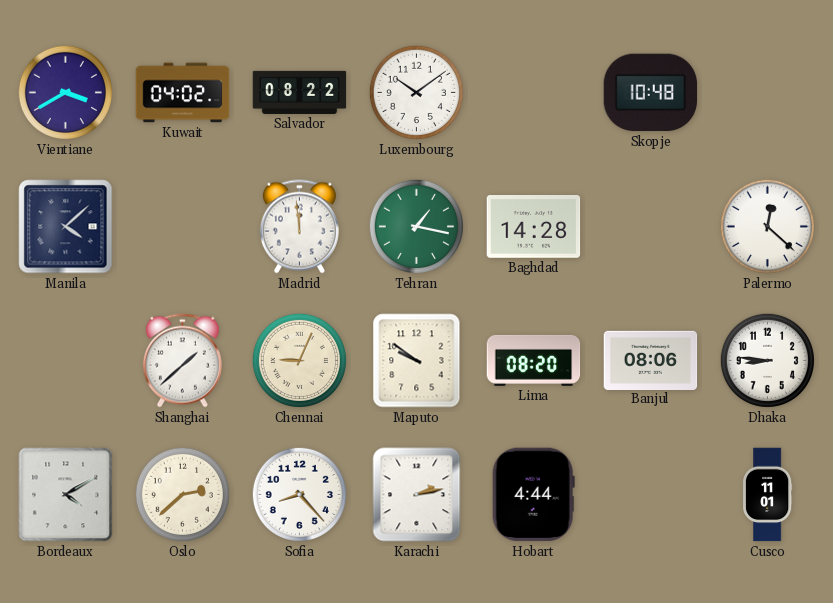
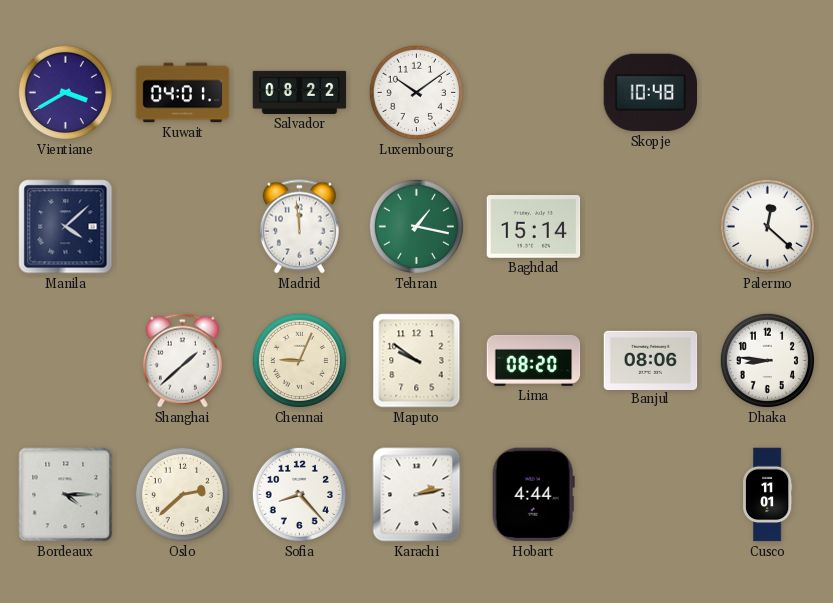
Kuwait: 04:02 -> 04:01
Baghdad: 14:28 -> 15:14
Bordeaux: 4:10 -> 4:15
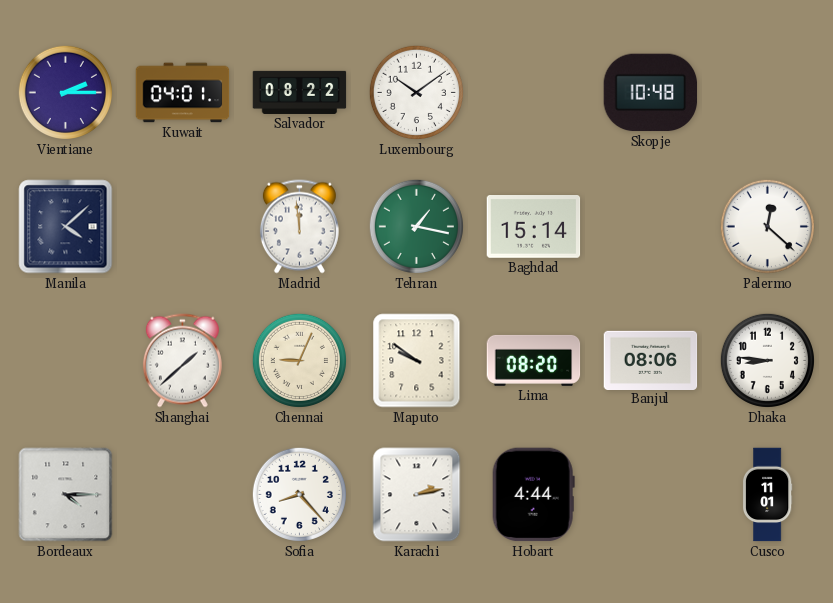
Vientiane: 3:40 -> 2:15
Oslo: 2:38 -> none
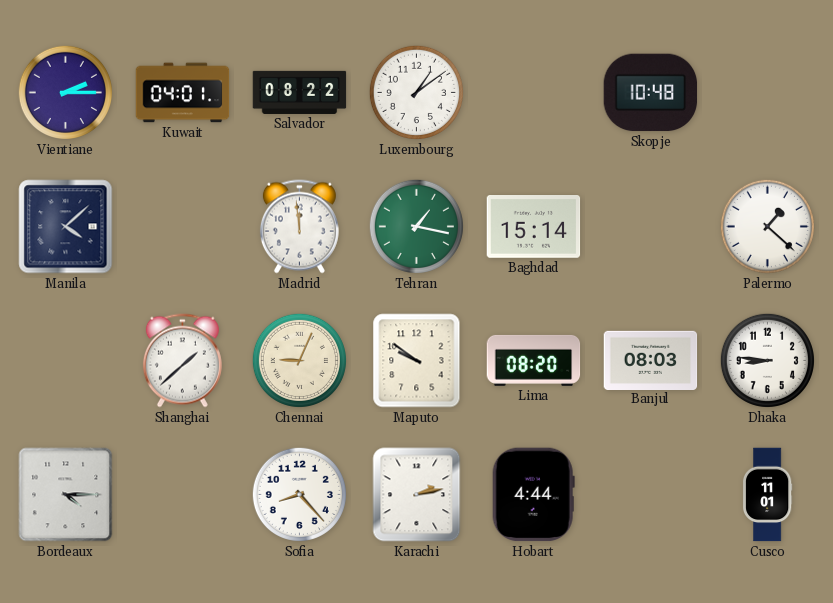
Luxembourg: 10:09 -> 1:09
Palermo: 12:22 -> 1:22
Banjul: 08:06 -> 08:03
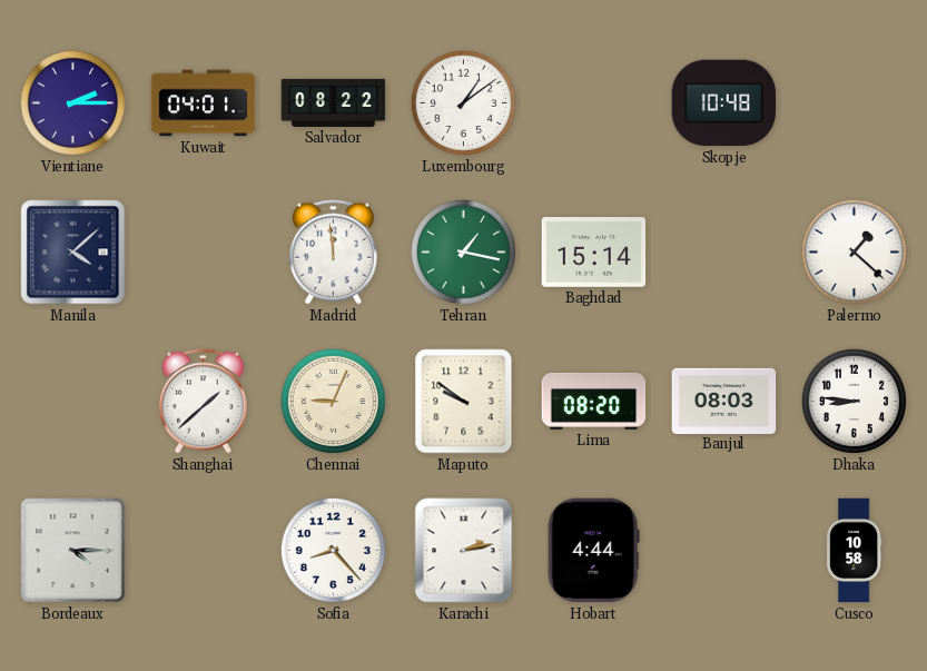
Cusco: 11:01 -> 10:58
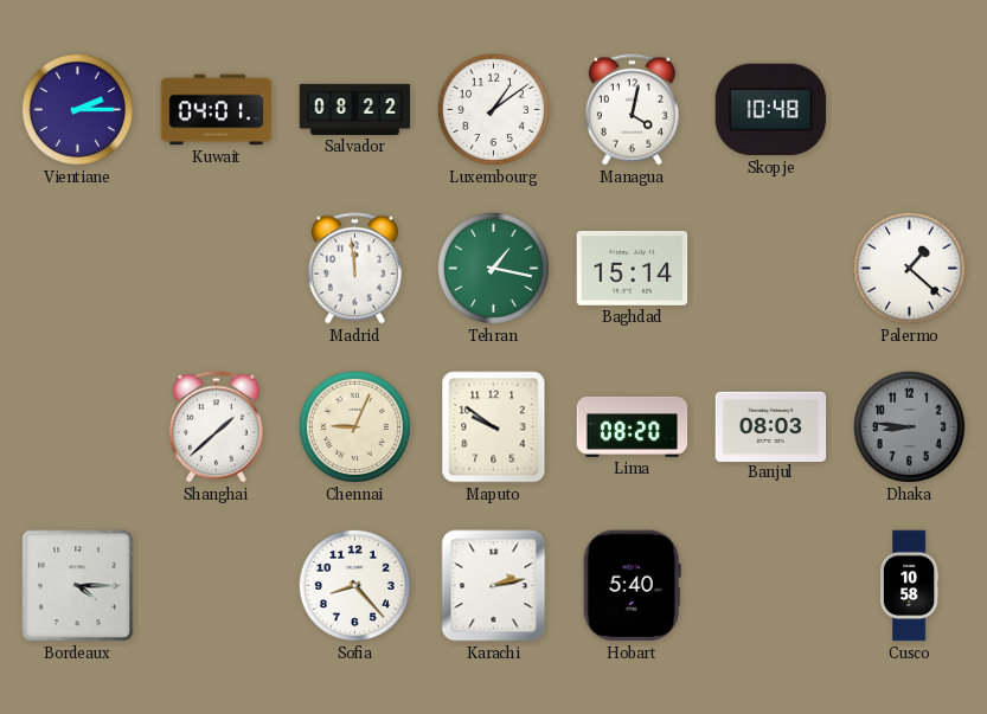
Managua: none -> 4:02
Manila: 4:08 -> none
Dhaka dial: white -> grey
Hobart: 4:44 -> 5:40
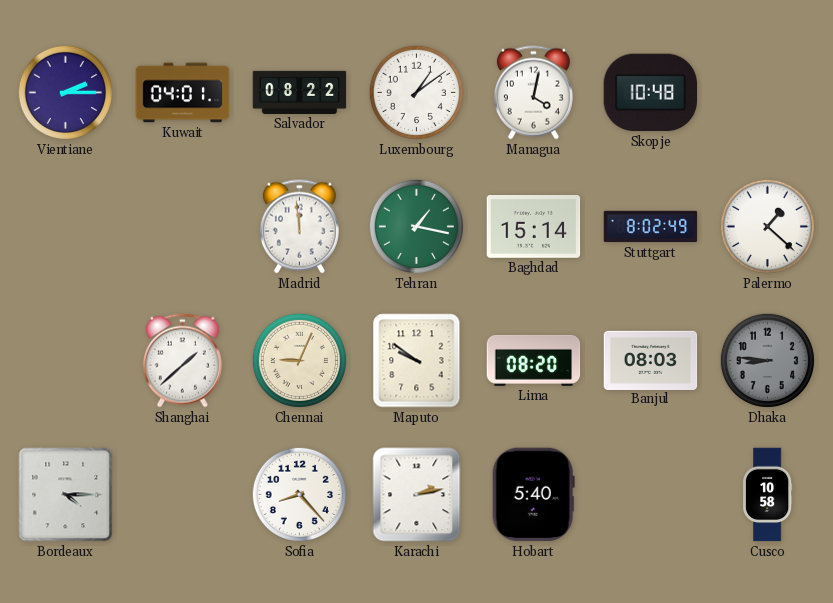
Stuttgart: none -> 8:02
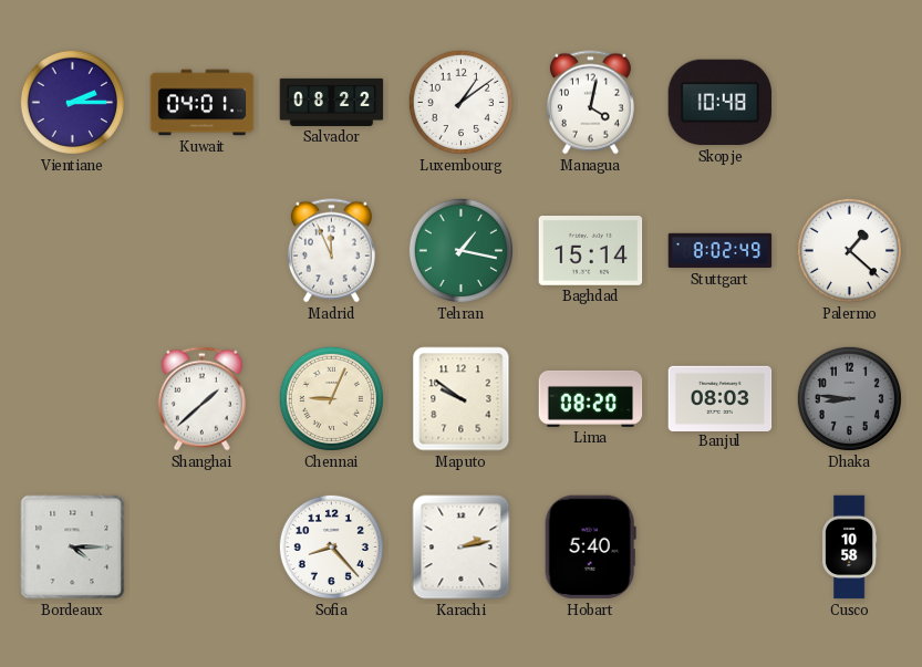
Madrid: 11:59 -> 11:56
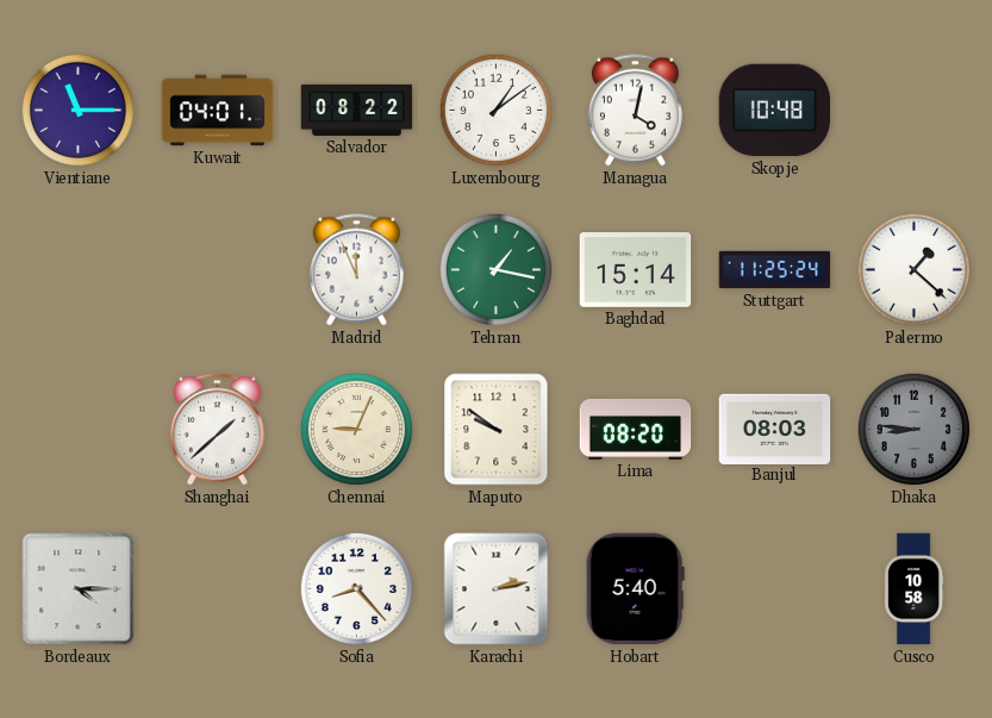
Vientiane: 2:15 -> 11:15
Stuttgart: 8:02 -> 11:25
